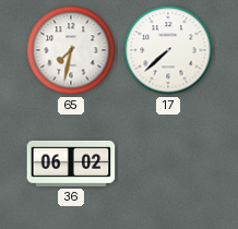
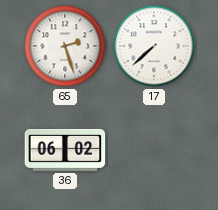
65: 7:32 -> 2:27
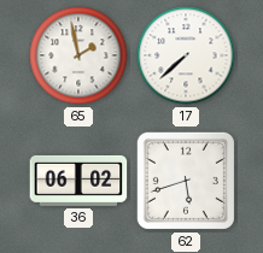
65: 2:27 -> 1:58
62: none -> 5:42
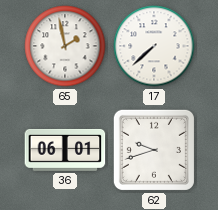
36: 06:02 -> 06:01
62: 5:42 -> 9:42
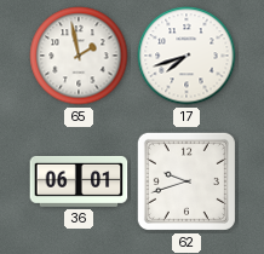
17: 7:38 -> 7:42
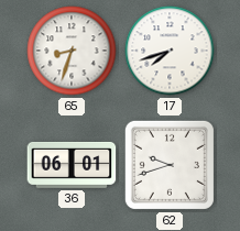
65: 1:58 -> 8:33
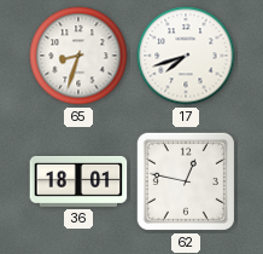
36: 06:01 -> 18:01
62: 9:42 -> 12:47
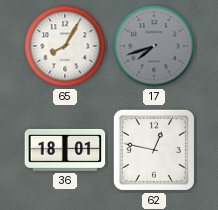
65: 8:33 -> 8:05
17 dial: white -> grey
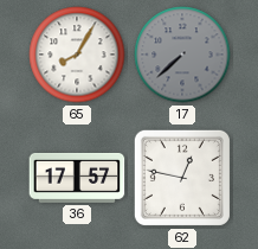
17: 7:42 -> 7:38
36: 18:01 -> 17:57
